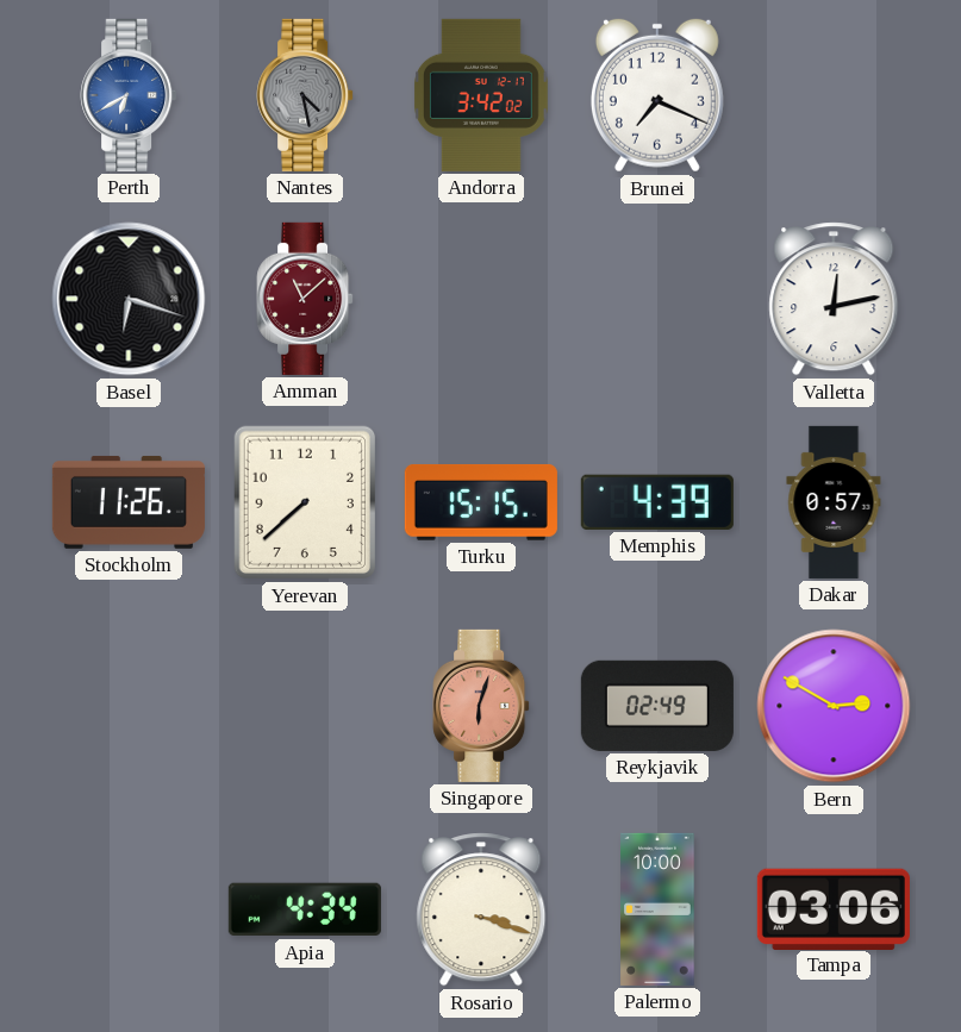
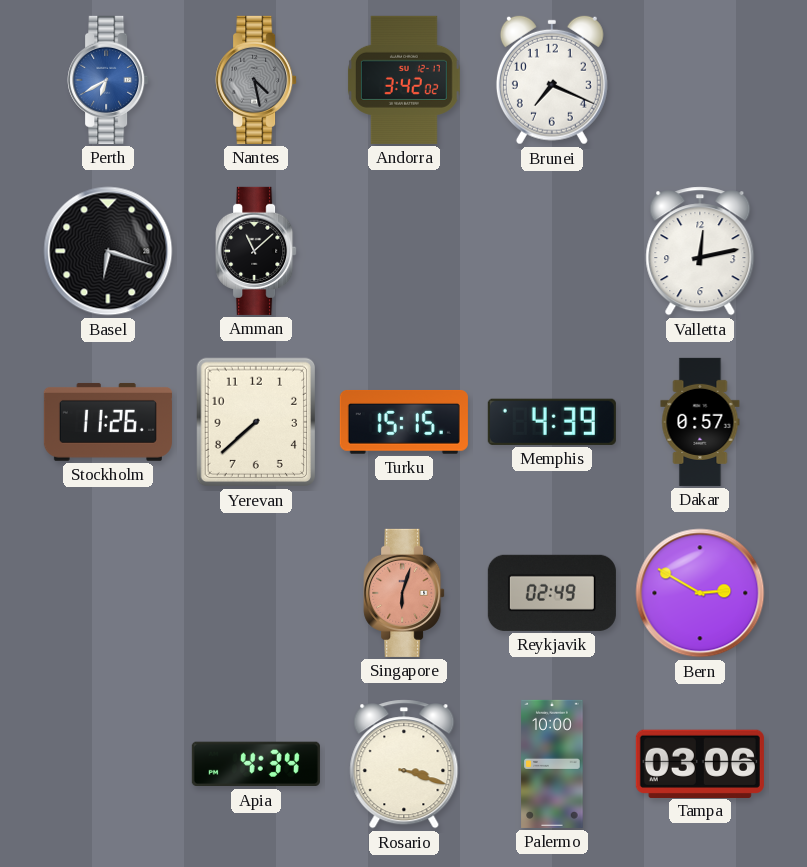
Amman dial: burgundy -> black
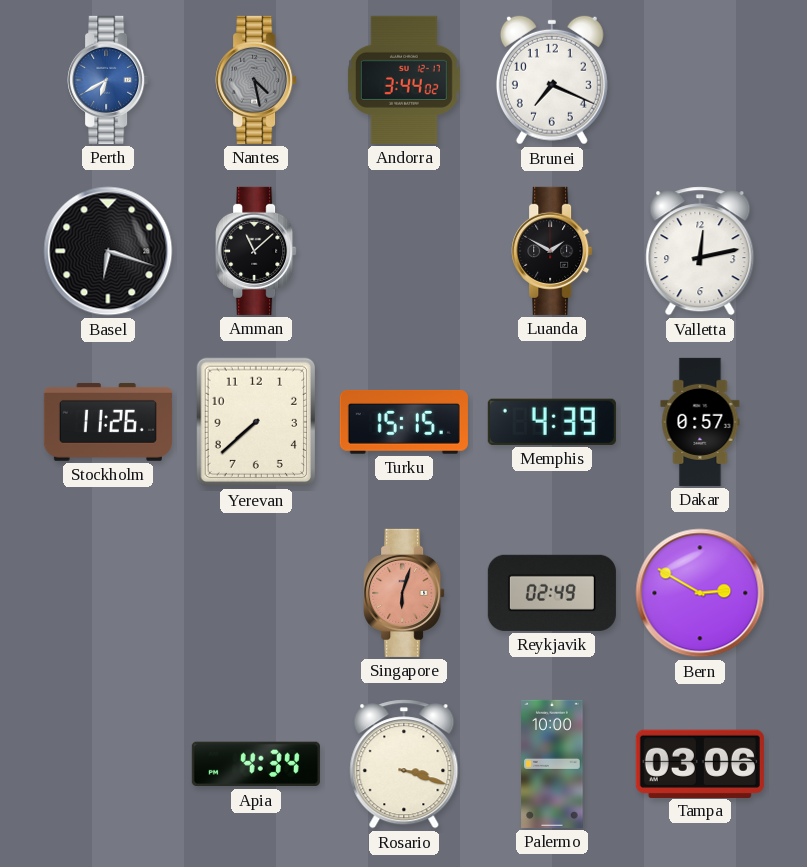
Andorra: 3:42 -> 3:44
Luanda: none -> 1:50
